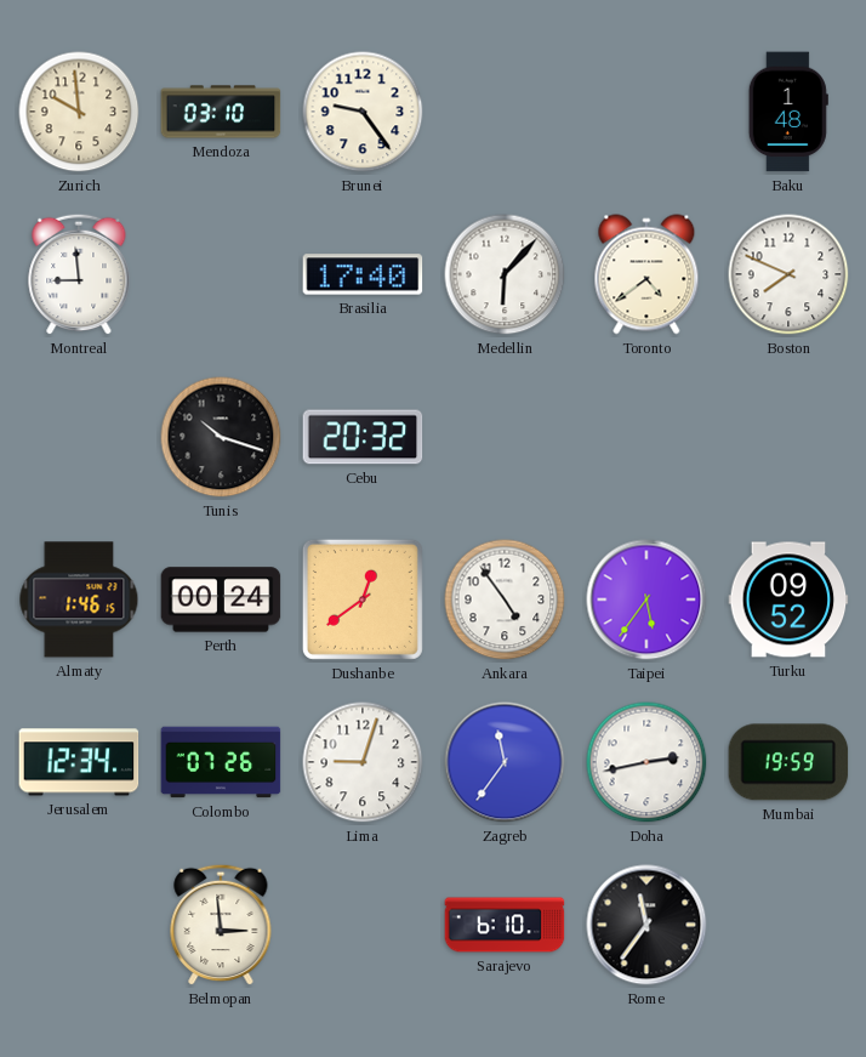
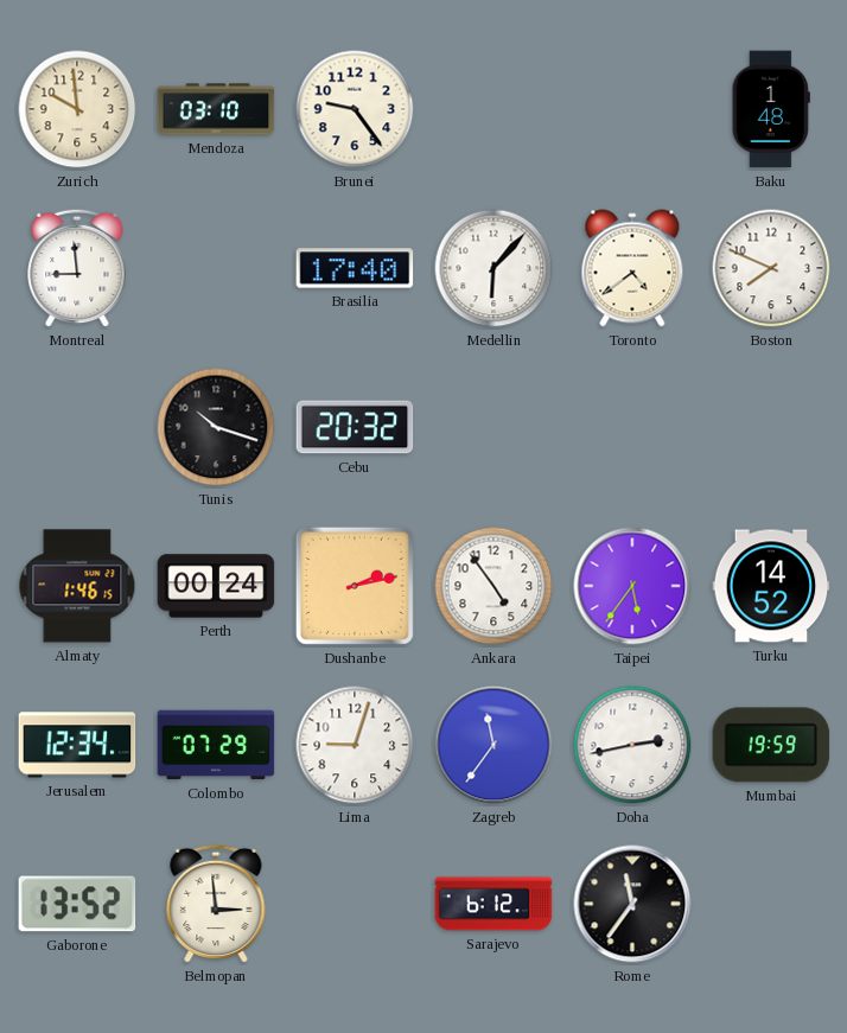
Dushanbe: 12:39 -> 2:13
Turku: 09:52 -> 14:52
Colombo: 07:26 -> 07:29
Gaborone: none -> 13:52
Sarajevo: 6:10 -> 6:12
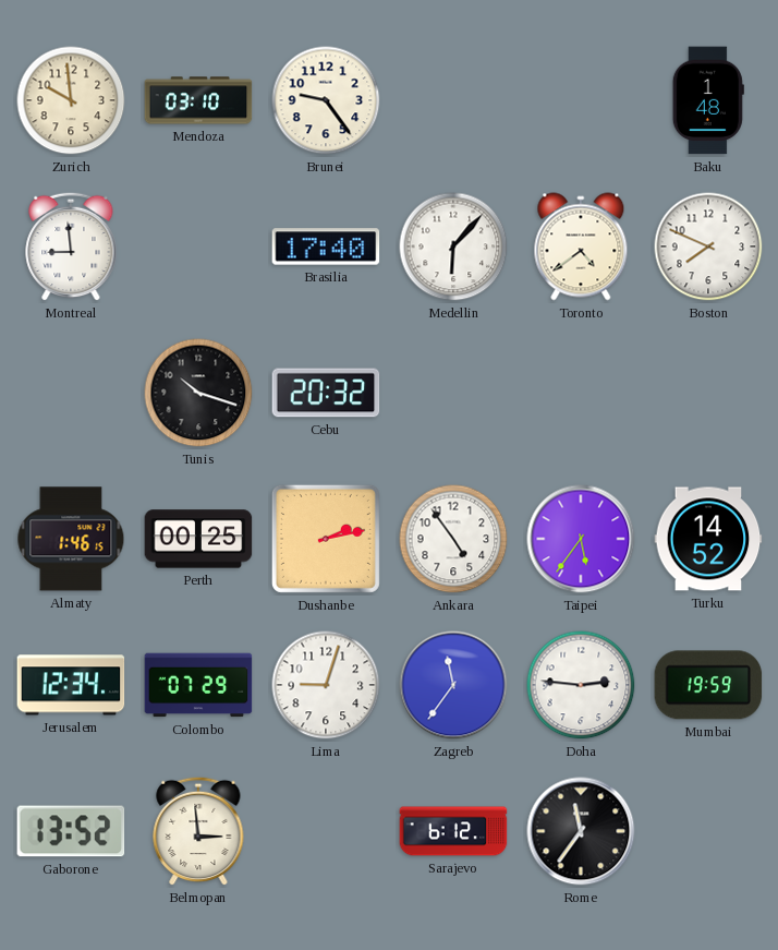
Perth: 00:24 -> 00:25
Doha: 2:43 -> 2:46
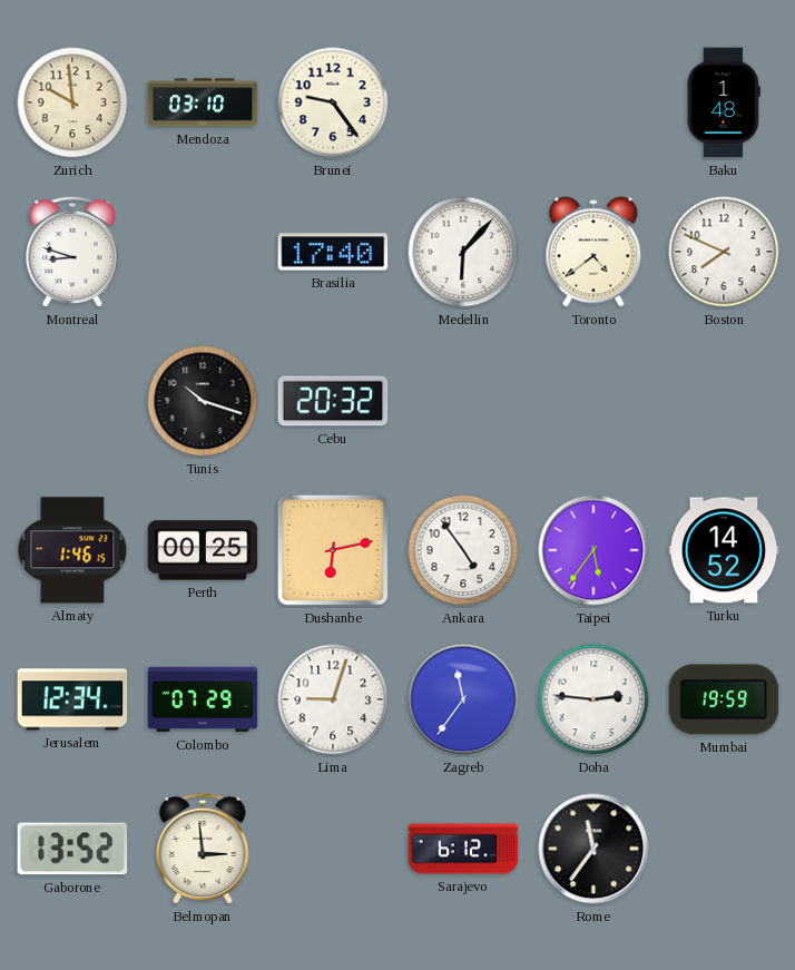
Montreal: 8:59 -> 8:48
Dushanbe: 2:13 -> 6:13
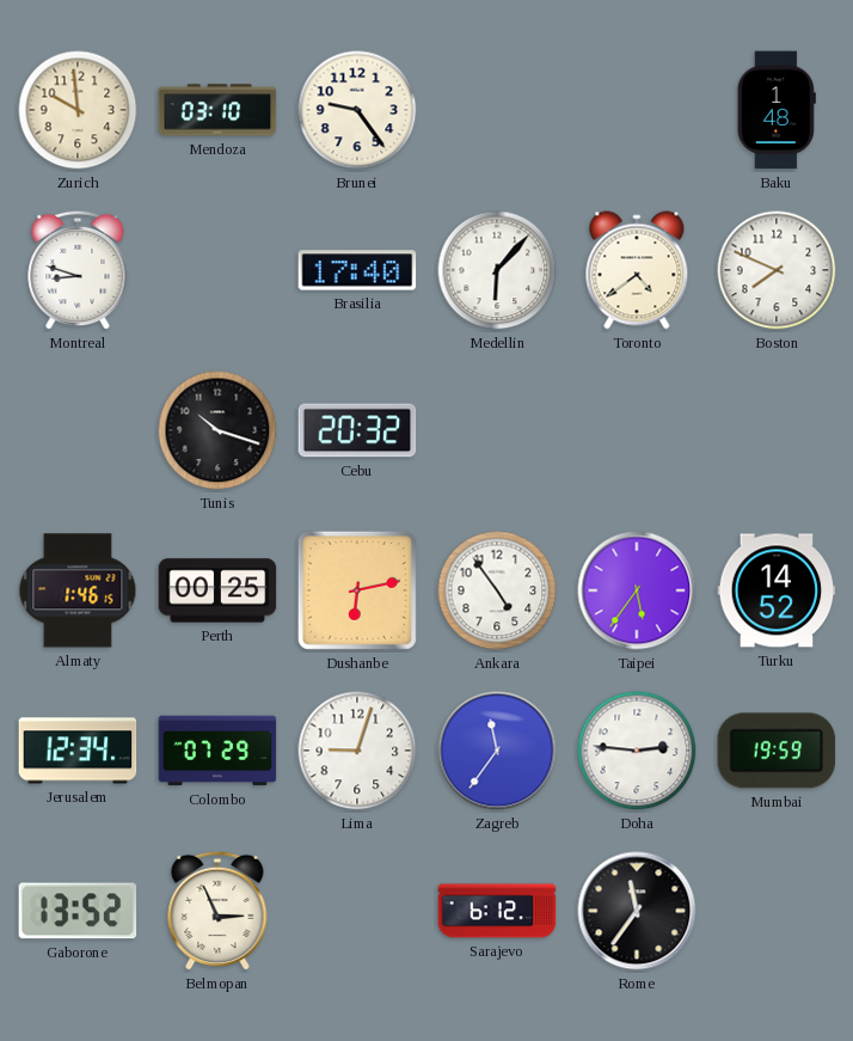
Belmopan: 2:59 -> 2:56
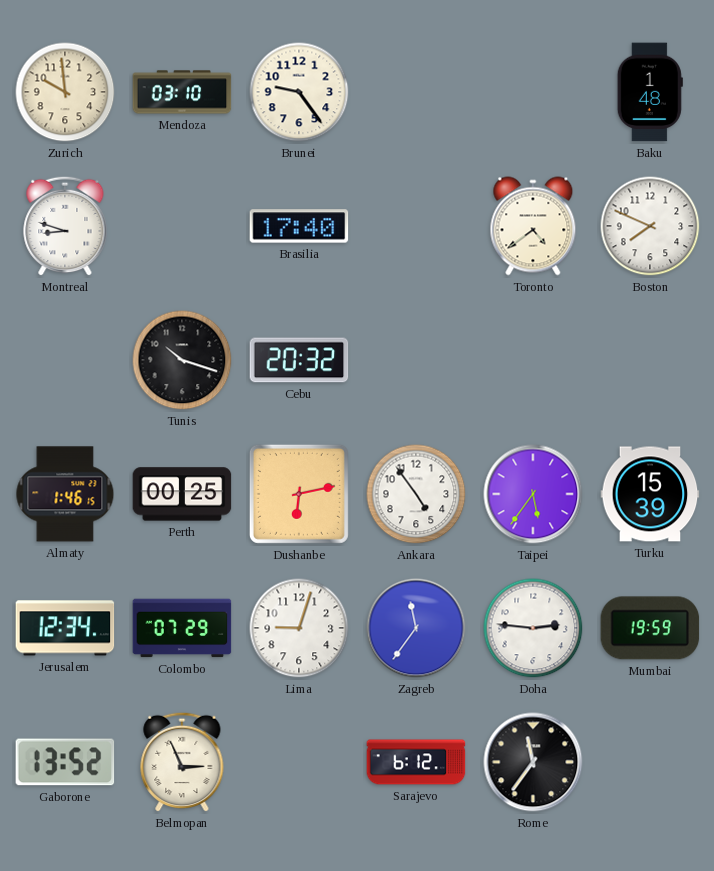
Medellin: 6:07 -> none
Turku: 14:52 -> 15:39
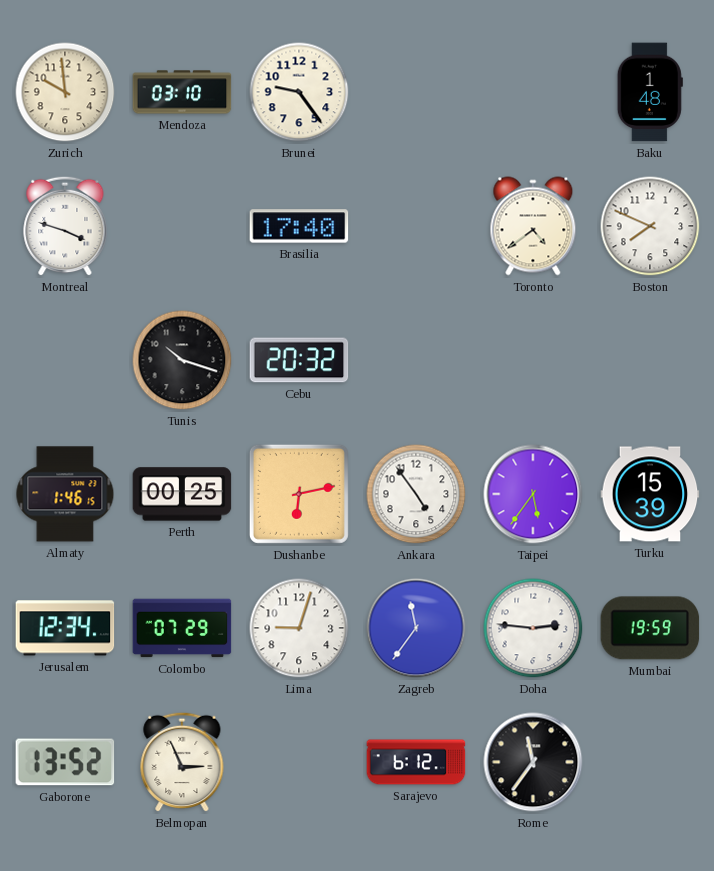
Montreal: 8:48 -> 3:48
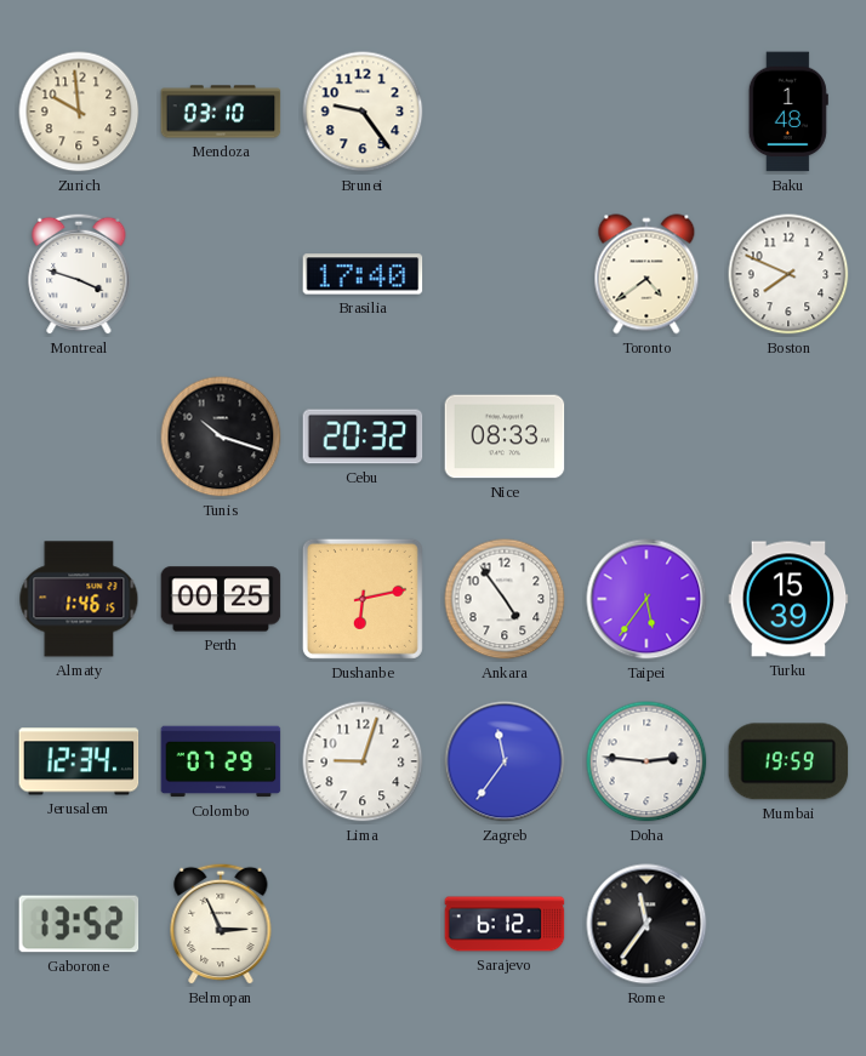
Nice: none -> 08:33
